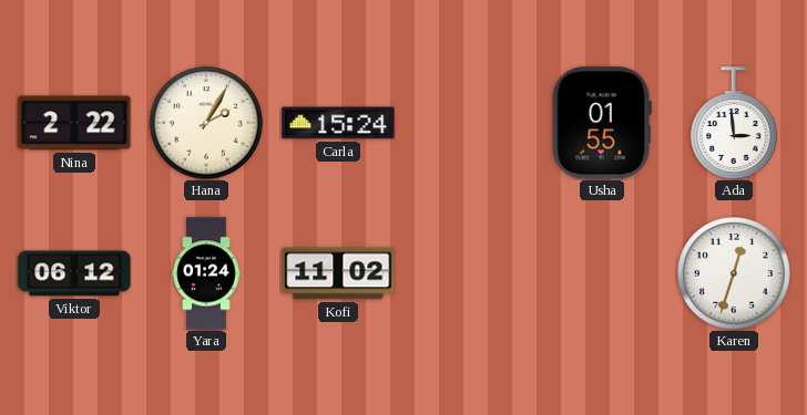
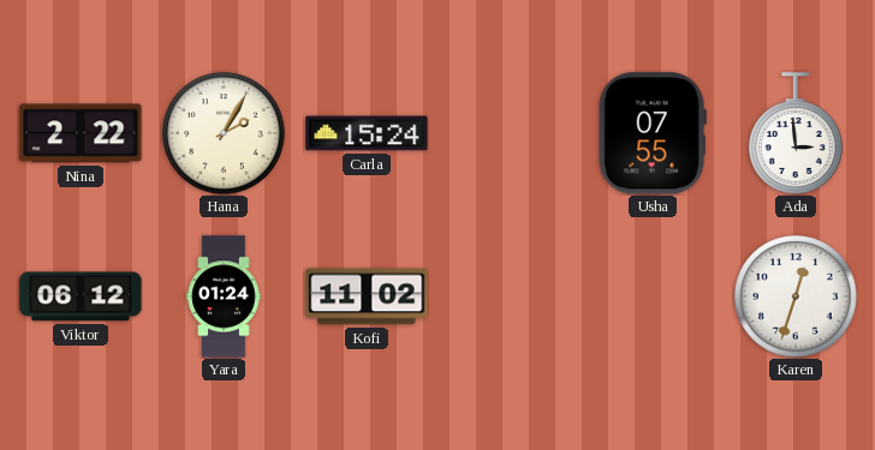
Usha: 01:55 -> 07:55
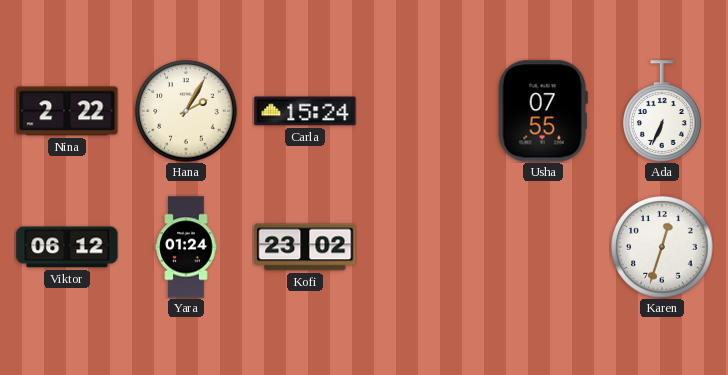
Ada: 2:59 -> 6:34
Kofi: 11:02 -> 23:02
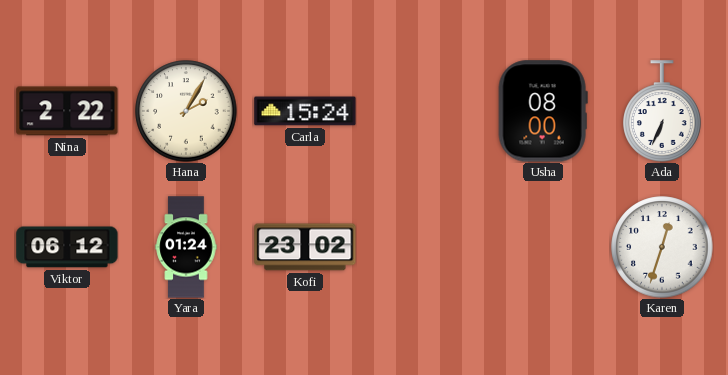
Usha: 07:55 -> 08:00
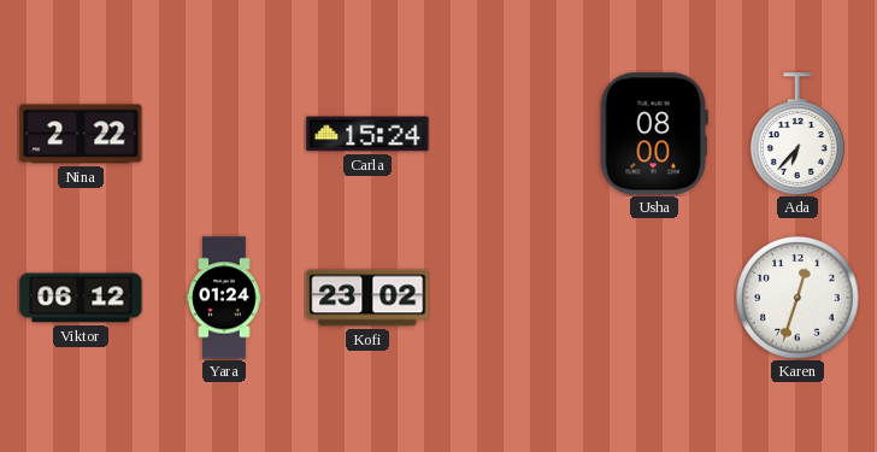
Hana: 2:05 -> none
Ada: 6:34 -> 6:37
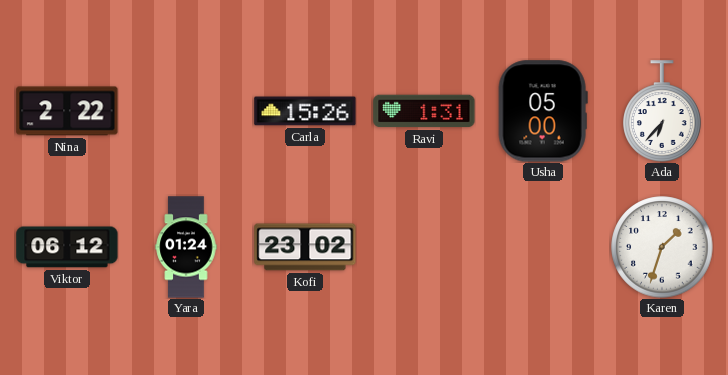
Carla: 15:24 -> 15:26
Ravi: none -> 1:31
Usha: 08:00 -> 05:00
Karen: 12:33 -> 1:33
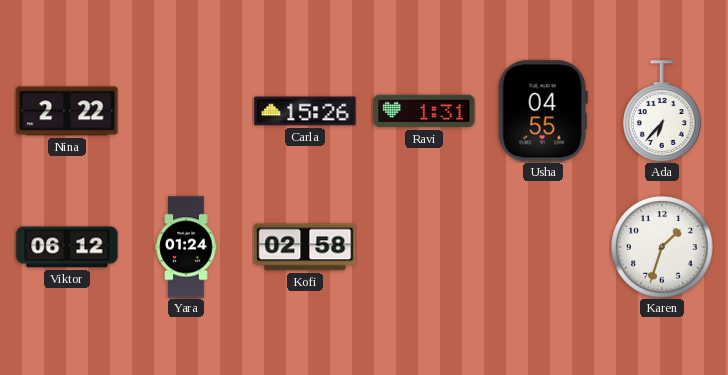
Usha: 05:00 -> 04:55
Kofi: 23:02 -> 02:58
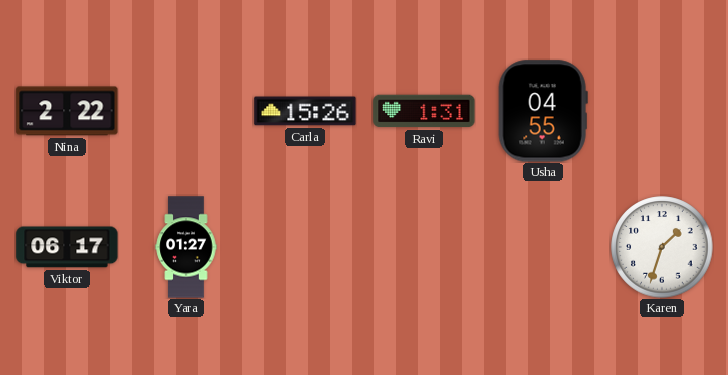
Ada: 6:37 -> none
Viktor: 06:12 -> 06:17
Yara: 01:24 -> 01:27
Kofi: 02:58 -> none
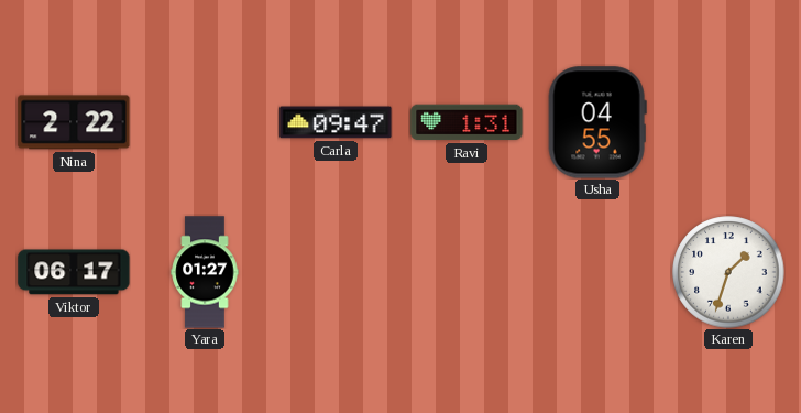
Carla: 15:26 -> 09:47
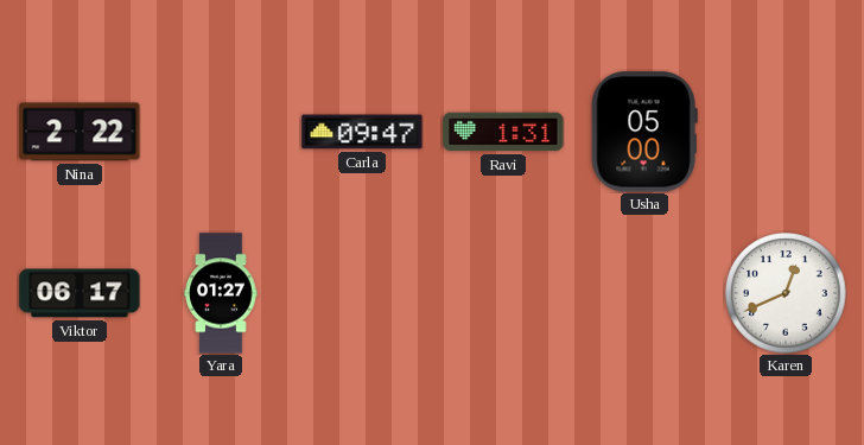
Usha: 04:55 -> 05:00
Karen: 1:33 -> 12:41
